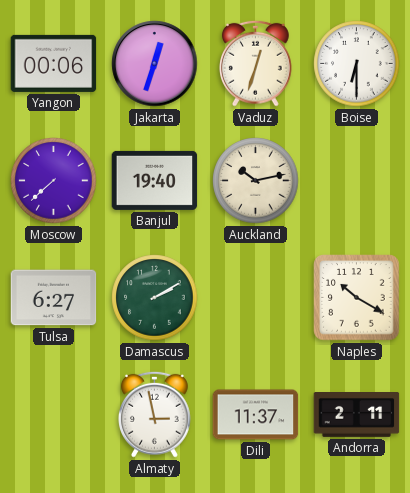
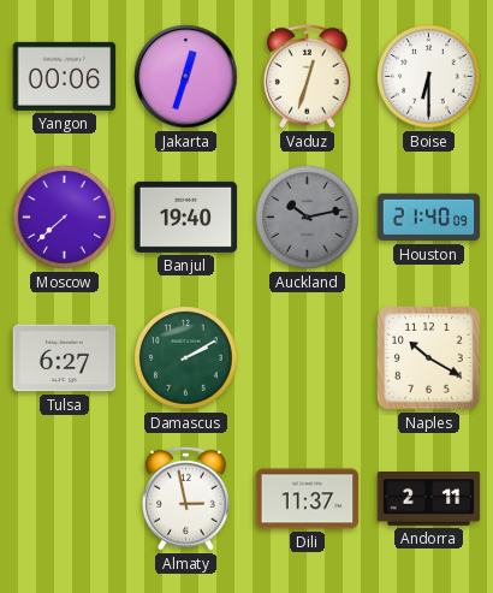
Auckland dial: cream -> grey
Houston: none -> 21:40
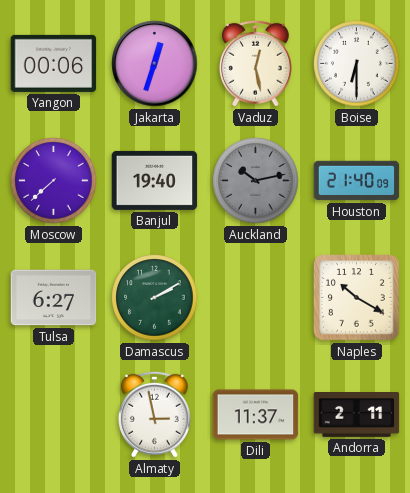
Vaduz: 12:33 -> 12:28
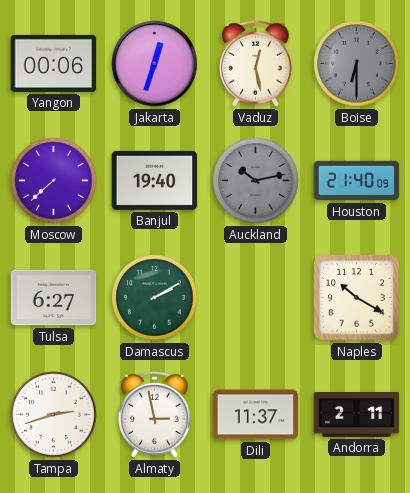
Boise dial: white -> grey
Tampa: none -> 2:42
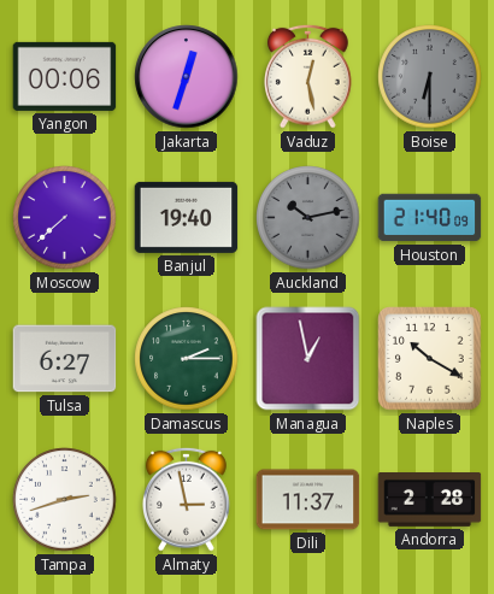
Damascus: 2:10 -> 2:15
Managua: none -> 12:58
Andorra: 2:11 -> 2:28
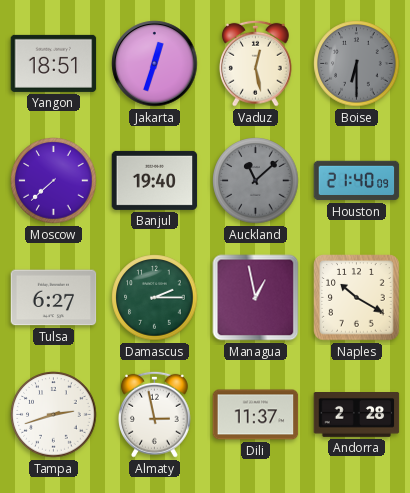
Yangon: 00:06 -> 18:51
Auckland: 10:13 -> 11:08
